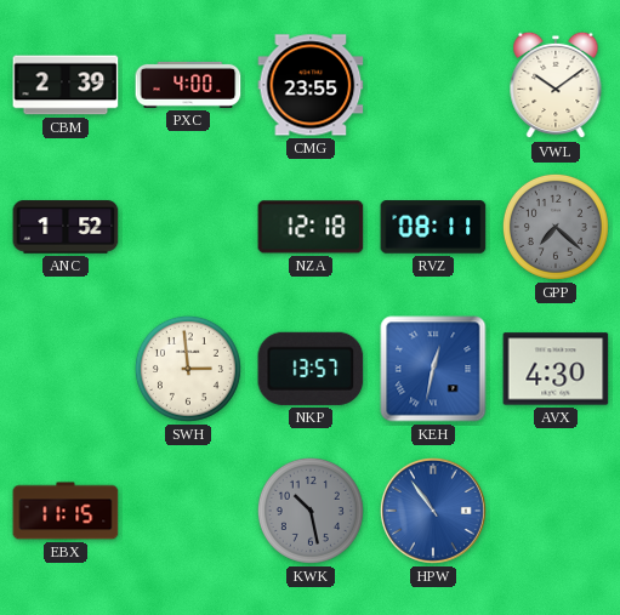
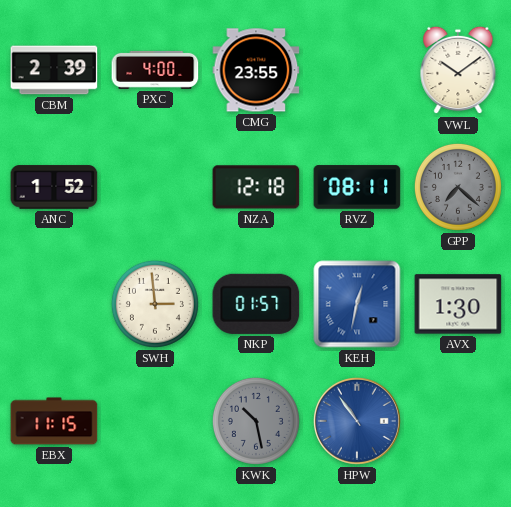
NKP: 13:57 -> 01:57
AVX: 4:30 -> 1:30
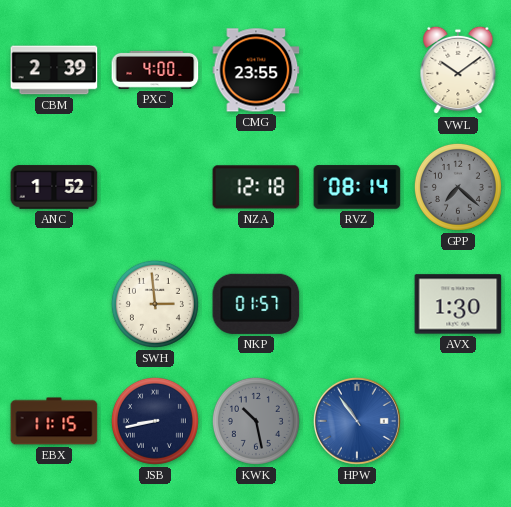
RVZ: 08:11 -> 08:14
KEH: 12:32 -> none
JSB: none -> 8:43
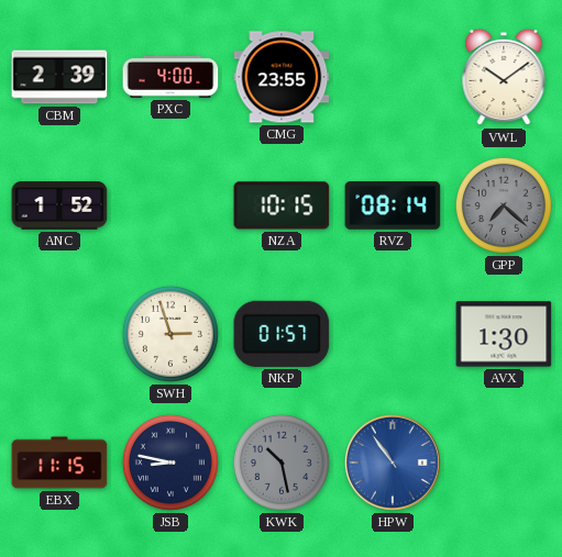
NZA: 12:18 -> 10:15
SWH: 2:59 -> 2:57
JSB: 8:43 -> 8:47
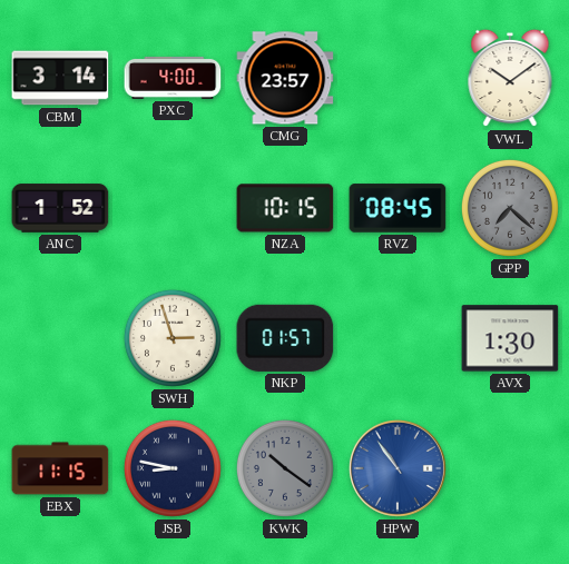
CBM: 2:39 -> 3:14
CMG: 23:55 -> 23:57
RVZ: 08:14 -> 08:45
KWK: 10:28 -> 10:21
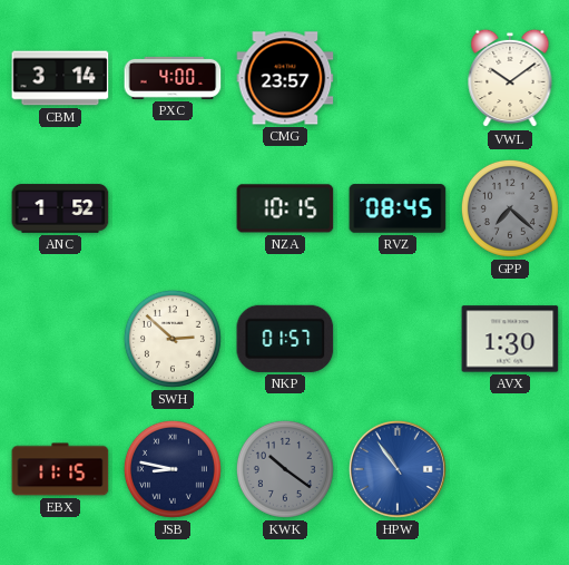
SWH: 2:57 -> 2:52
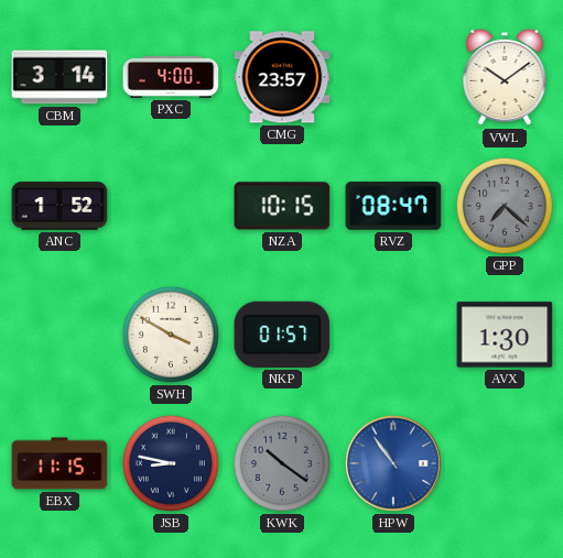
RVZ: 08:45 -> 08:47
SWH: 2:52 -> 3:50
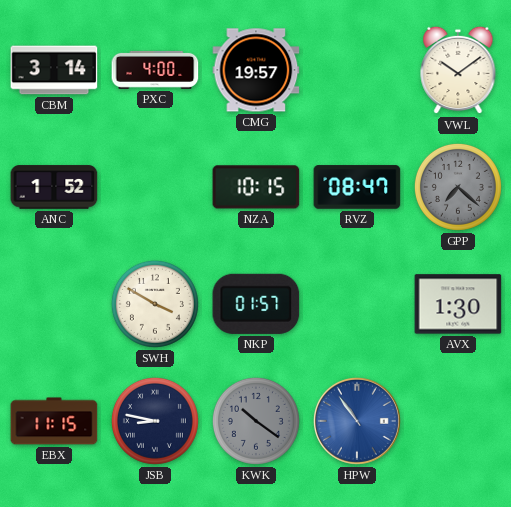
CMG: 23:57 -> 19:57
